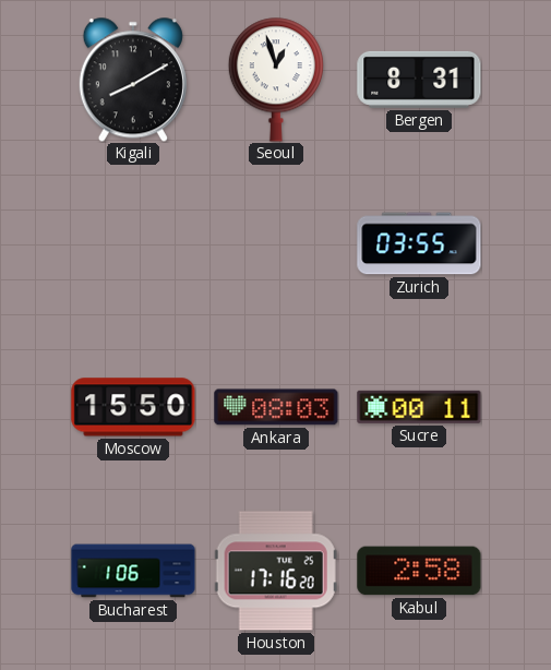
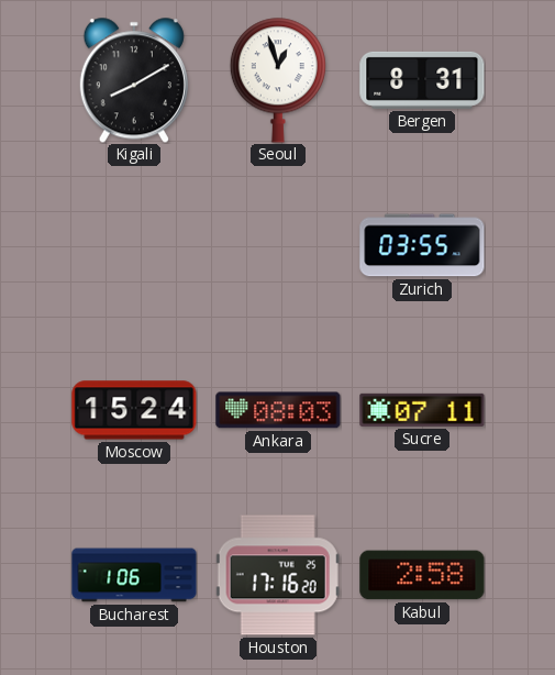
Moscow: 15:50 -> 15:24
Sucre: 00:11 -> 07:11
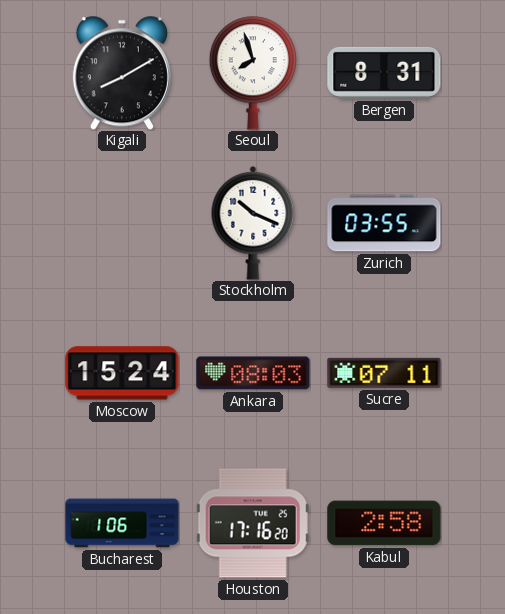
Seoul: 12:57 -> 7:57
Stockholm: none -> 10:19
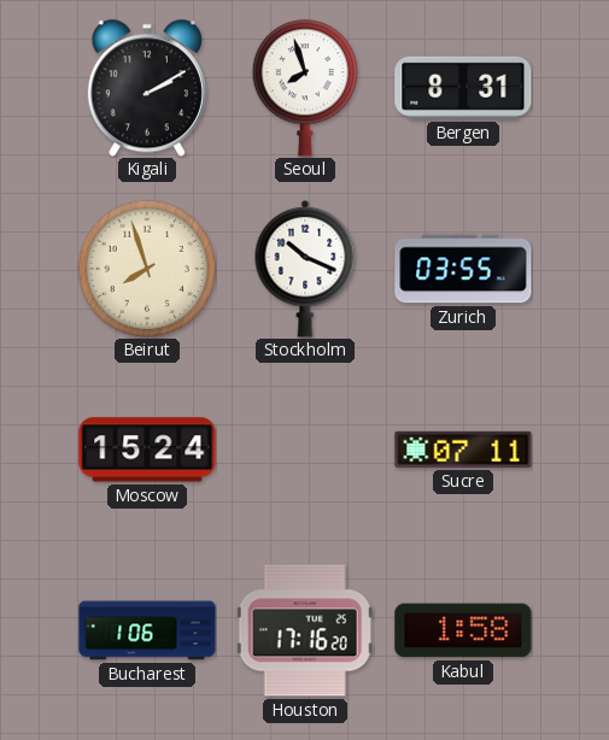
Kigali: 8:10 -> 2:10
Beirut: none -> 7:57
Ankara: 08:03 -> none
Kabul: 2:58 -> 1:58
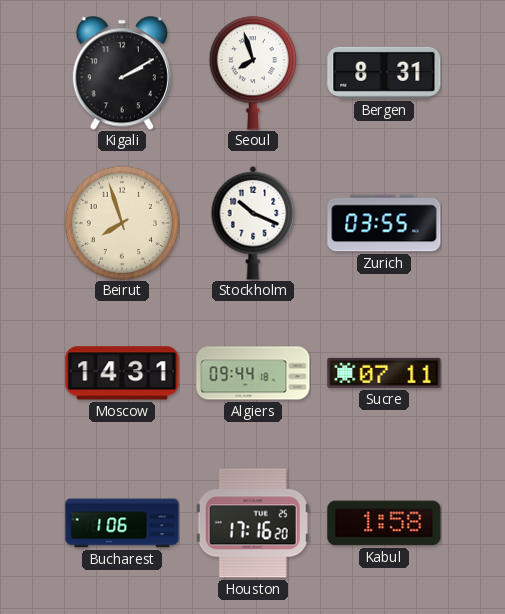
Moscow: 15:24 -> 14:31
Algiers: none -> 09:44
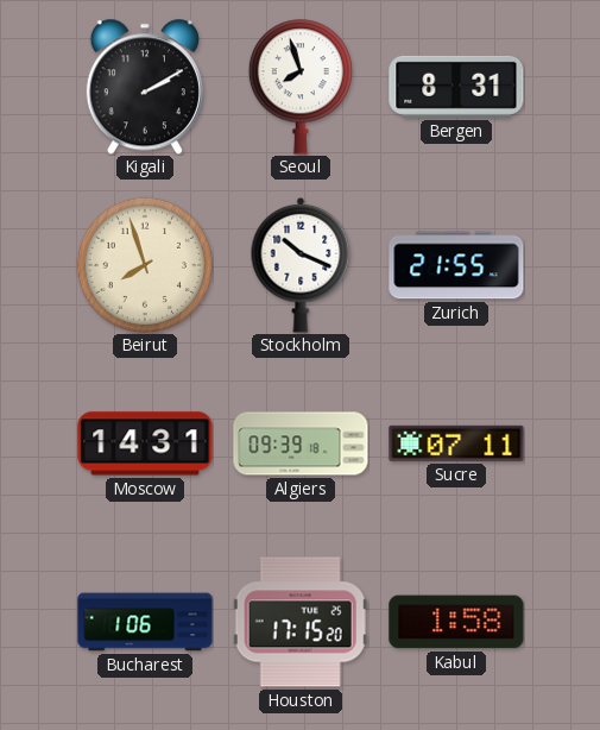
Zurich: 03:55 -> 21:55
Algiers: 09:44 -> 09:39
Houston: 17:16 -> 17:15
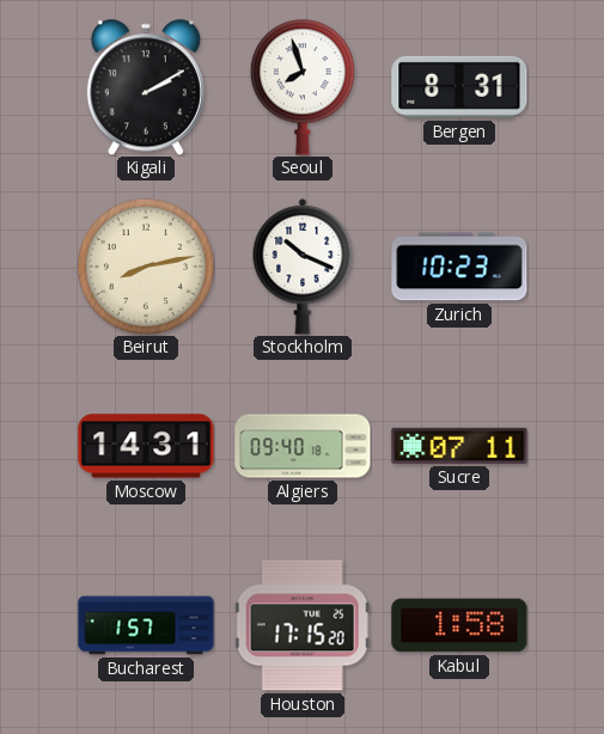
Beirut: 7:57 -> 8:13
Zurich: 21:55 -> 10:23
Algiers: 09:39 -> 09:40
Bucharest: 1:06 -> 1:57
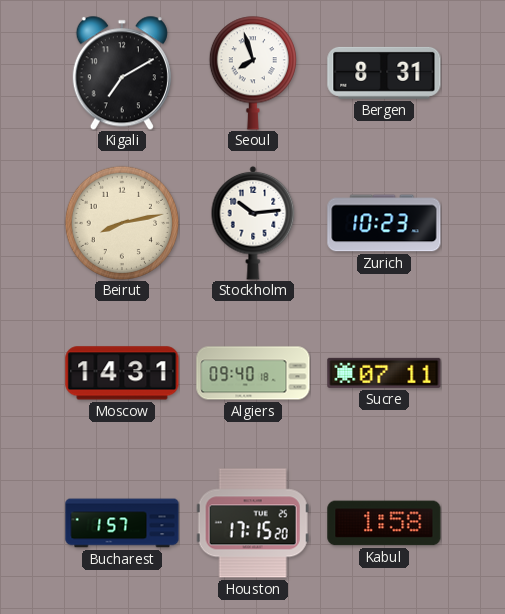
Kigali: 2:10 -> 7:10
Stockholm: 10:19 -> 10:14
